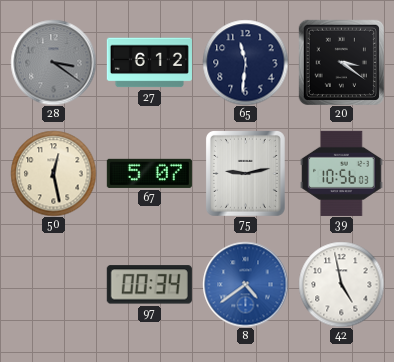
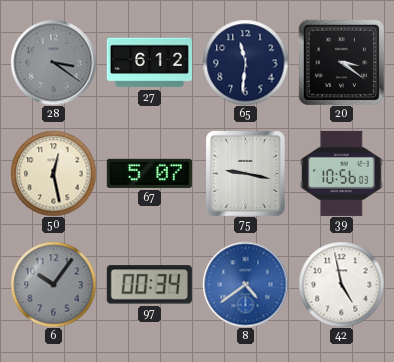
75: 9:13 -> 9:17
6: none -> 10:06
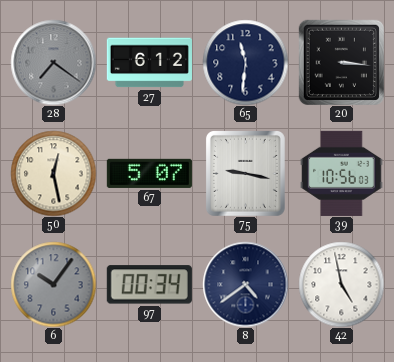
28: 3:21 -> 7:21
20: 3:21 -> 3:16
8 dial: blue -> navy
